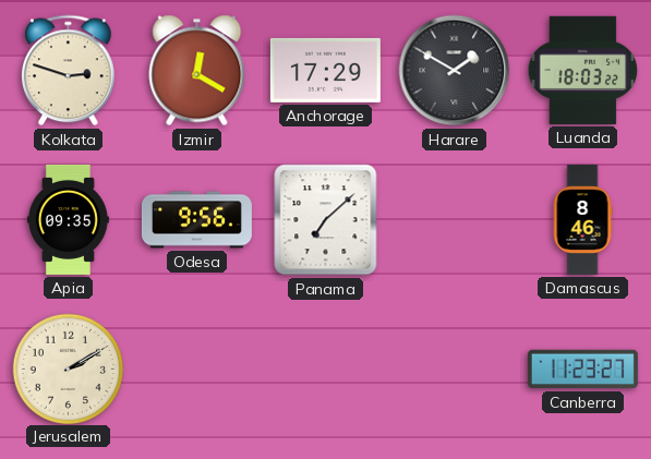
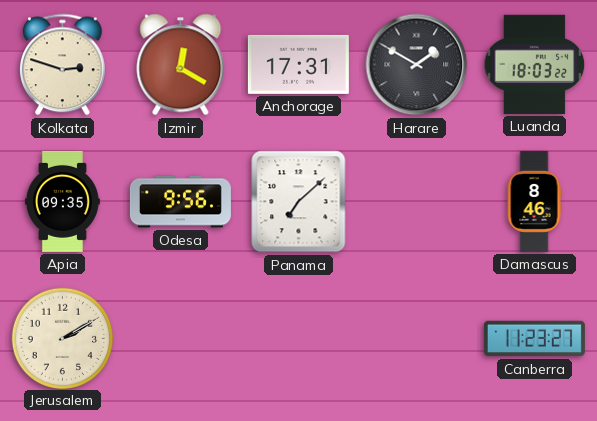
Anchorage: 17:29 -> 17:31
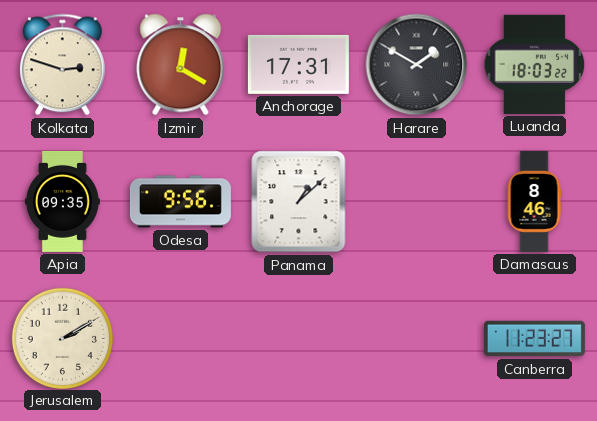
Panama: 7:08 -> 1:08
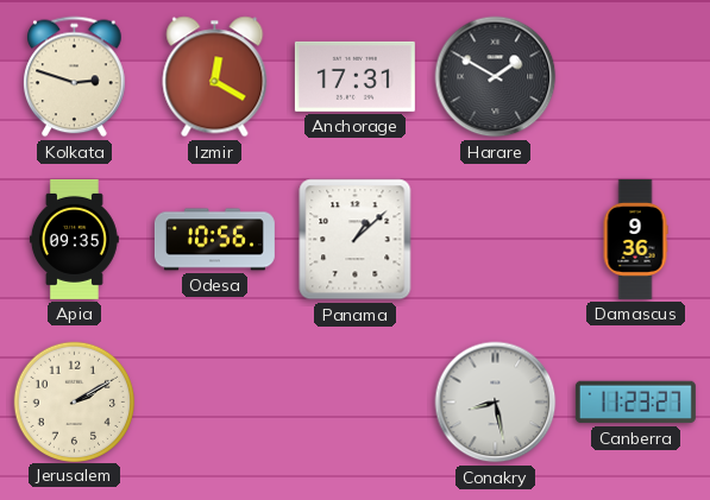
Luanda: 18:03 -> none
Odesa: 9:56 -> 10:56
Damascus: 8:46 -> 9:36
Conakry: none -> 8:28
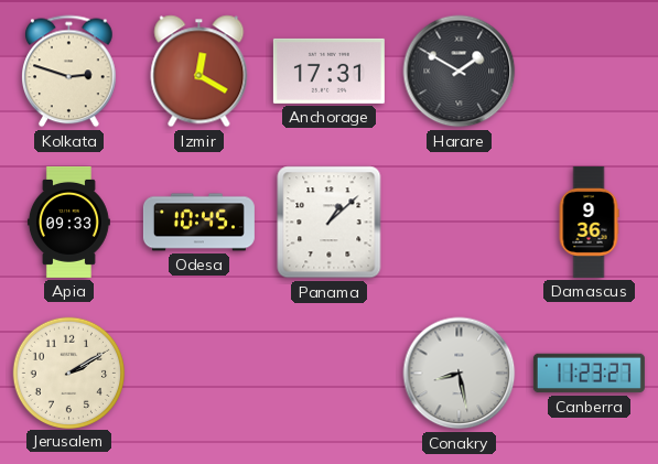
Apia: 09:35 -> 09:33
Odesa: 10:56 -> 10:45
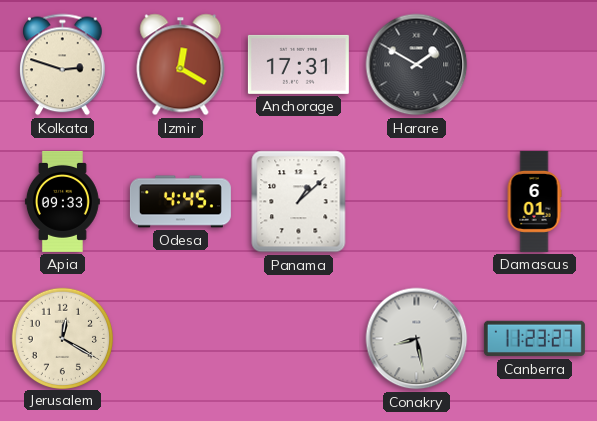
Odesa: 10:45 -> 4:45
Damascus: 9:36 -> 6:01
Jerusalem: 2:10 -> 12:20
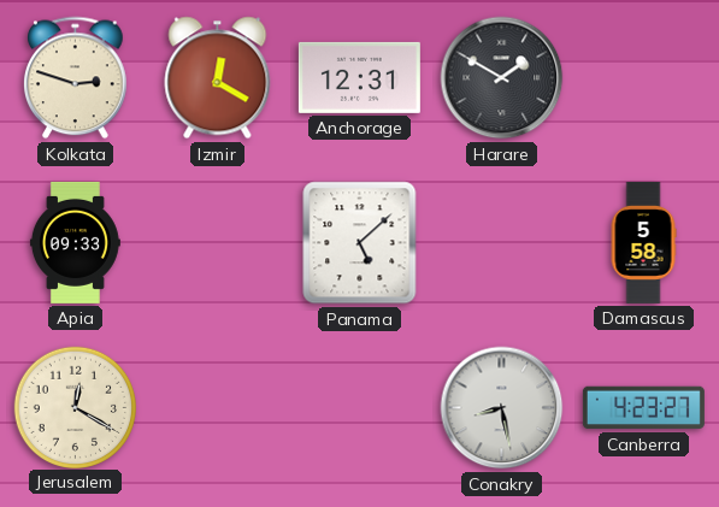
Anchorage: 17:31 -> 12:31
Odesa: 4:45 -> none
Panama: 1:08 -> 5:08
Damascus: 6:01 -> 5:58
Canberra: 11:23 -> 4:23
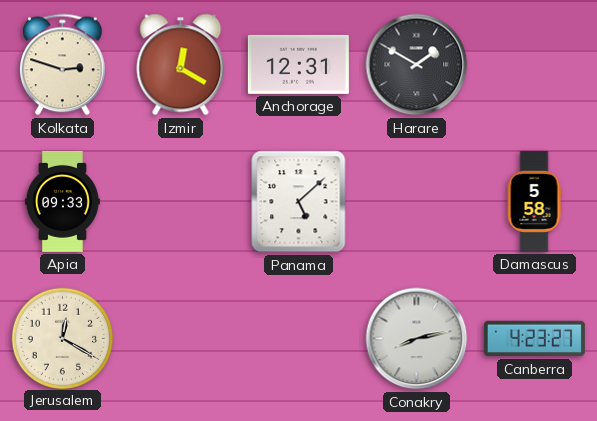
Conakry: 8:28 -> 8:13
